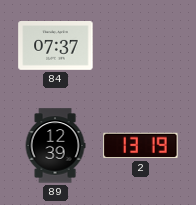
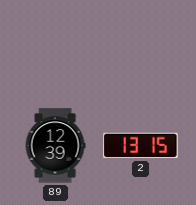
84: 07:37 -> none
2: 13:19 -> 13:15
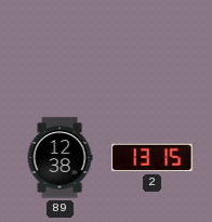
89: 12:39 -> 12:38
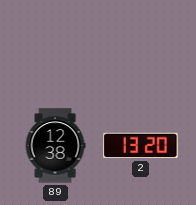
2: 13:15 -> 13:20
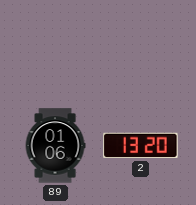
89: 12:38 -> 01:06
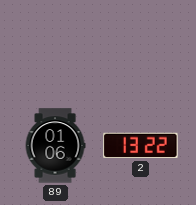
2: 13:20 -> 13:22
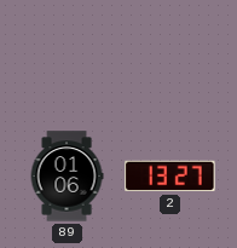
2: 13:22 -> 13:27
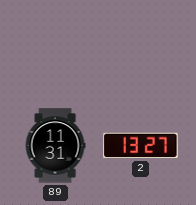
89: 01:06 -> 11:31
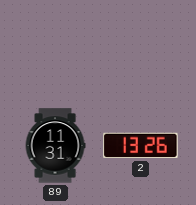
2: 13:27 -> 13:26
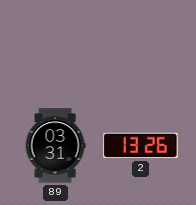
89: 11:31 -> 03:31
